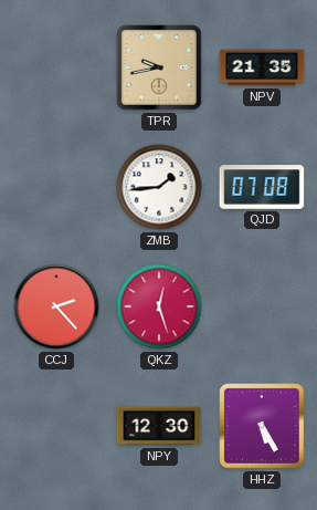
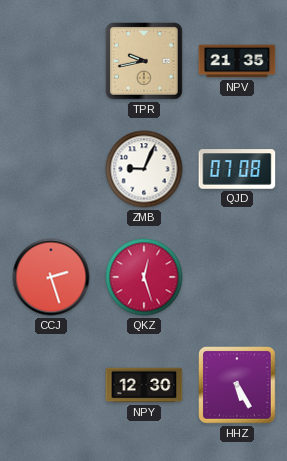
ZMB: 1:44 -> 9:04
CCJ: 2:23 -> 2:27
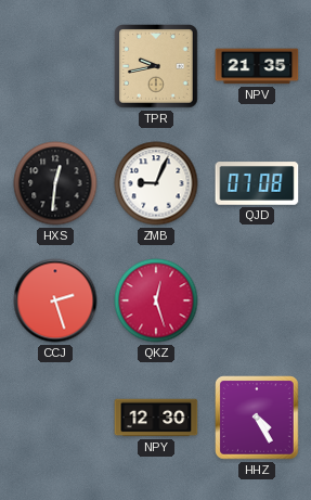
HXS: none -> 12:31
HHZ: 5:25 -> 4:25
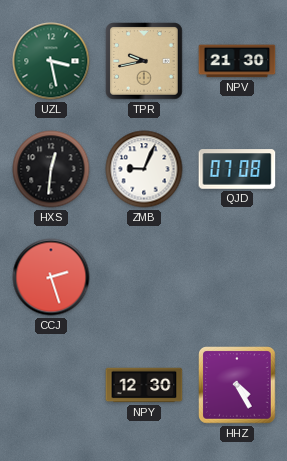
UZL: none -> 3:28
NPV: 21:35 -> 21:30
QKZ: 12:27 -> none
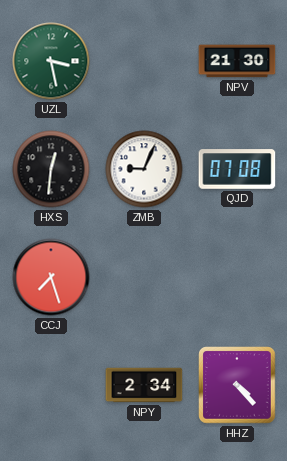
TPR: 9:43 -> none
CCJ: 2:27 -> 7:27
NPY: 12:30 -> 2:34
HHZ: 4:25 -> 4:23
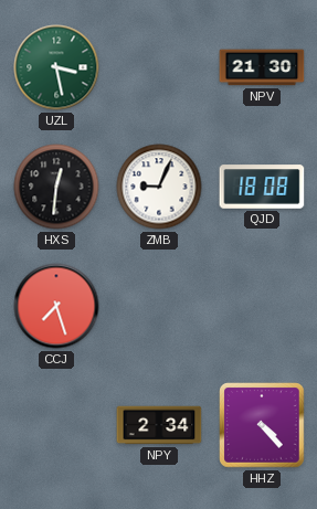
QJD: 07:08 -> 18:08
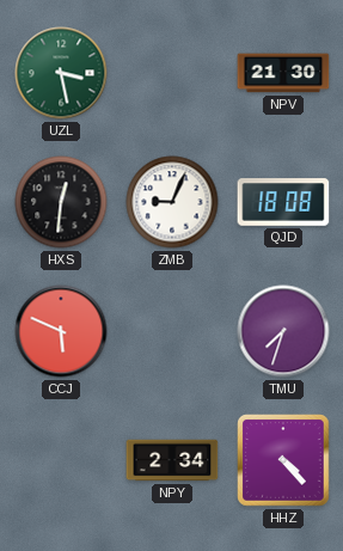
CCJ: 7:27 -> 5:49
TMU: none -> 7:33
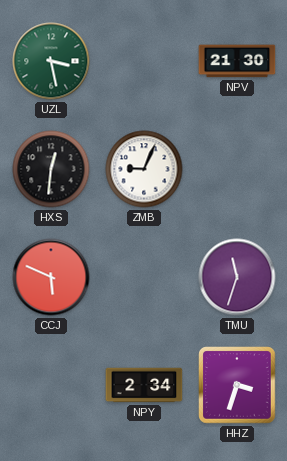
QJD: 18:08 -> none
TMU: 7:33 -> 11:33
HHZ: 4:23 -> 3:33
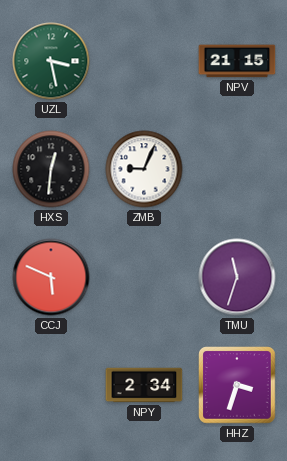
NPV: 21:30 -> 21:15
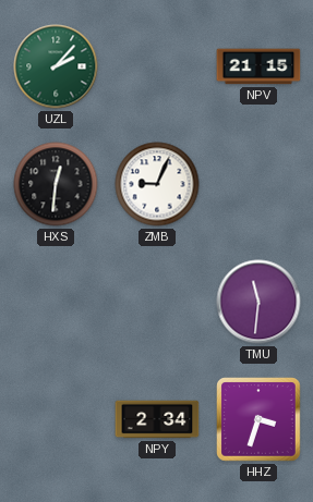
UZL: 3:28 -> 2:07
CCJ: 5:49 -> none
TMU: 11:33 -> 11:31
